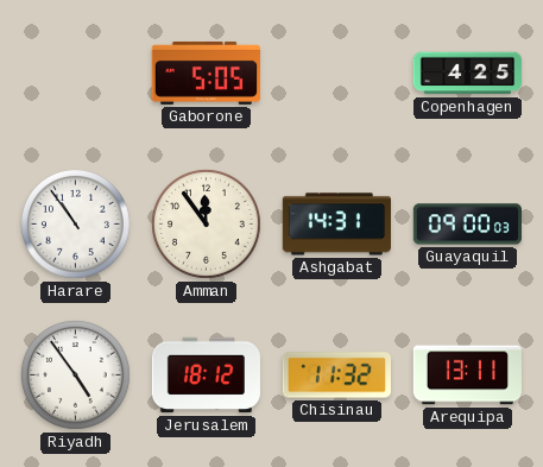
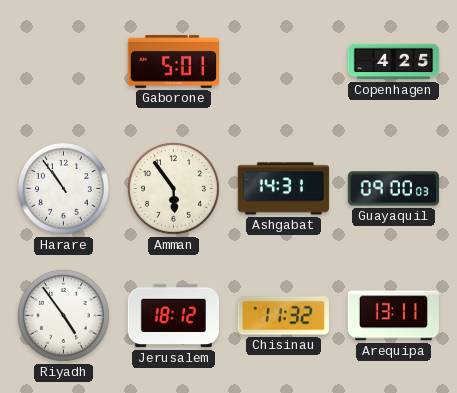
Gaborone: 5:05 -> 5:01
Amman: 11:54 -> 5:54
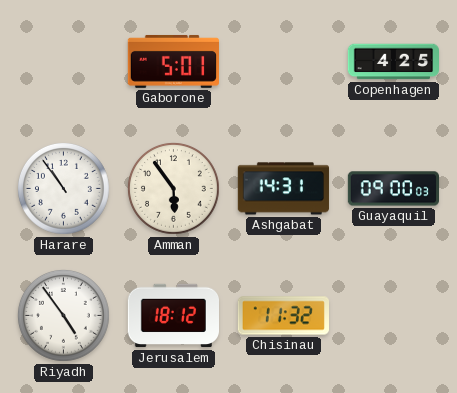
Arequipa: 13:11 -> none
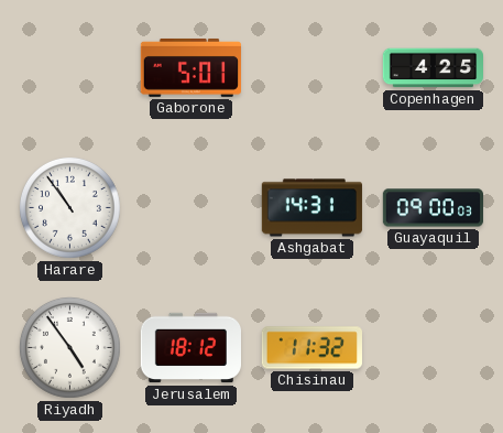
Amman: 5:54 -> none
